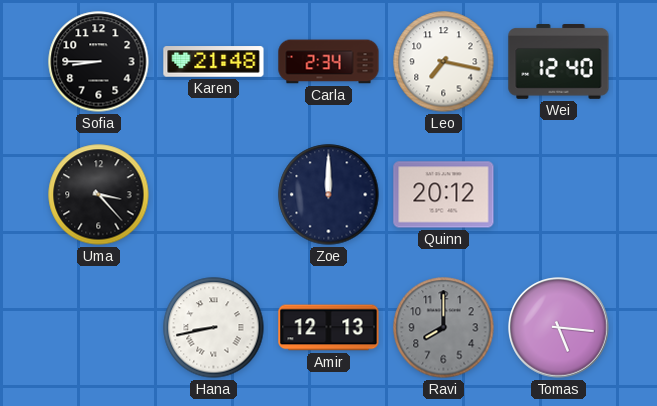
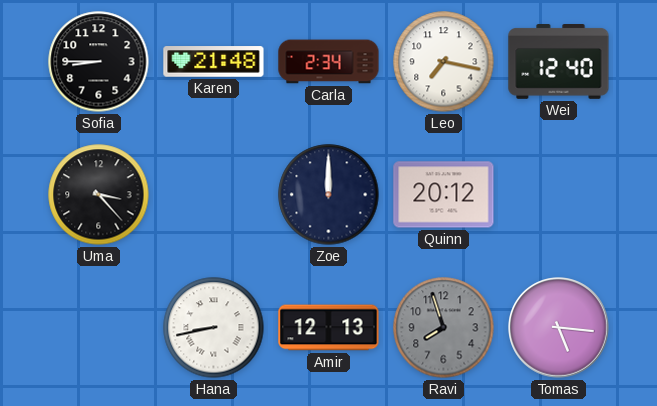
Ravi: 8:00 -> 7:57
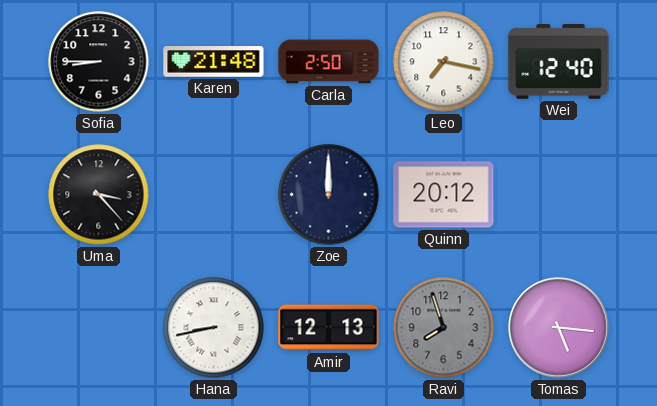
Carla: 2:34 -> 2:50
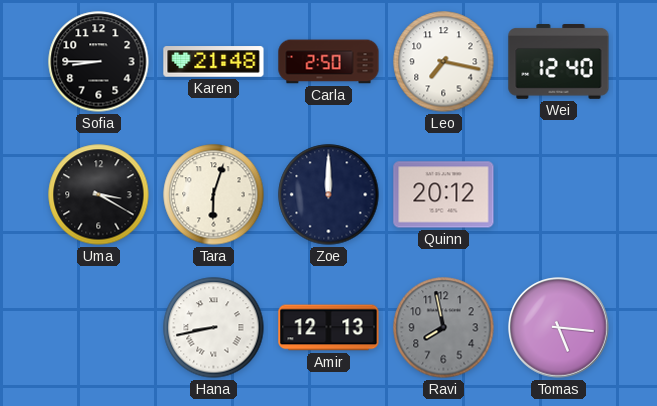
Uma: 3:23 -> 3:20
Tara: none -> 6:03
Ravi: 7:57 -> 7:58
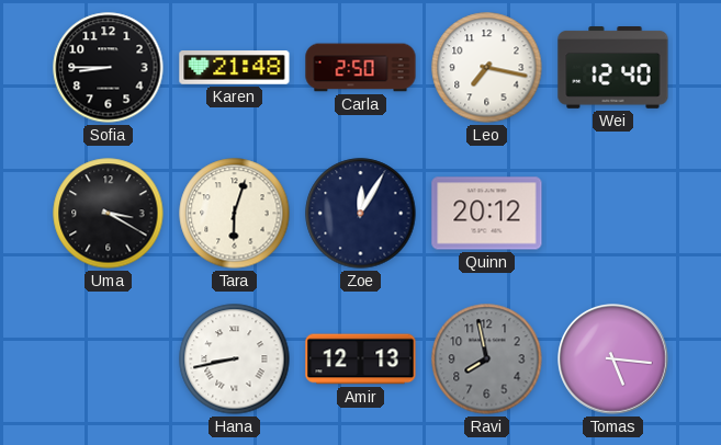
Zoe: 12:00 -> 12:05
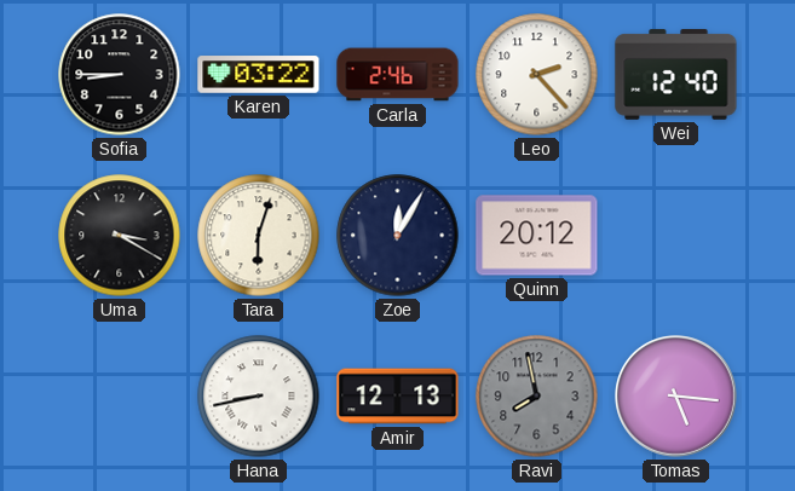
Karen: 21:48 -> 03:22
Carla: 2:50 -> 2:46
Leo: 7:17 -> 2:23
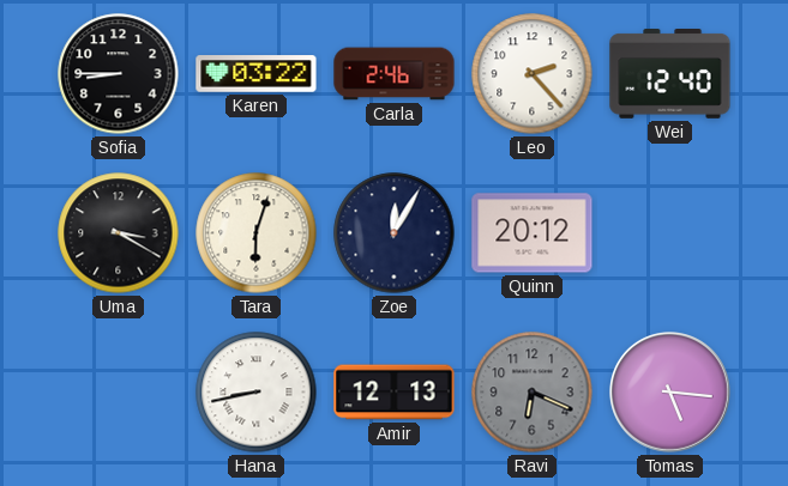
Ravi: 7:58 -> 6:19
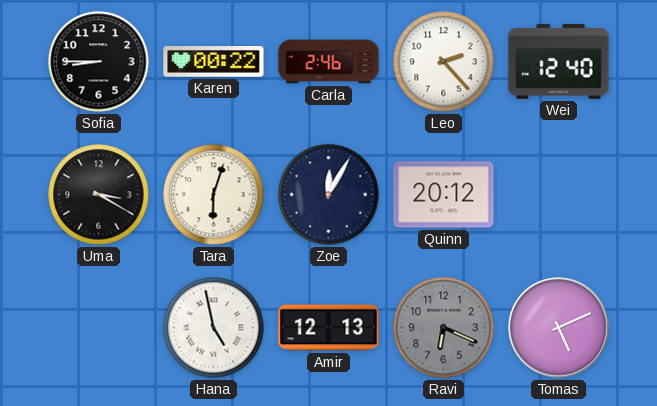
Karen: 03:22 -> 00:22
Hana: 8:43 -> 4:58
Tomas: 5:16 -> 5:11
